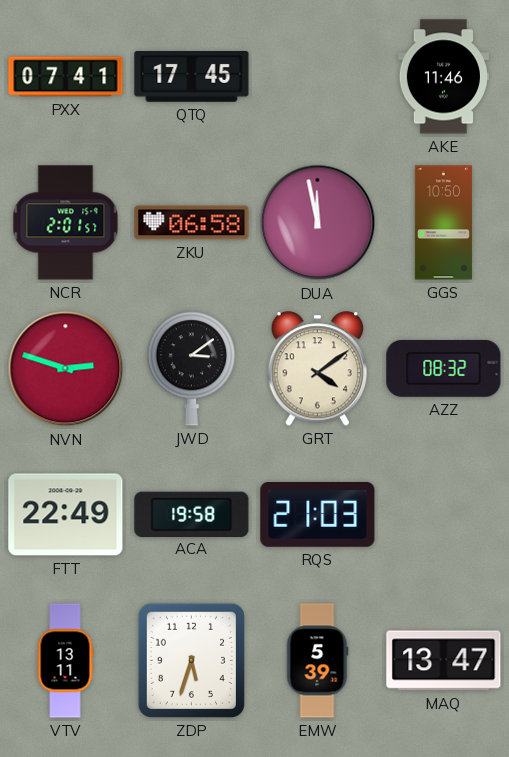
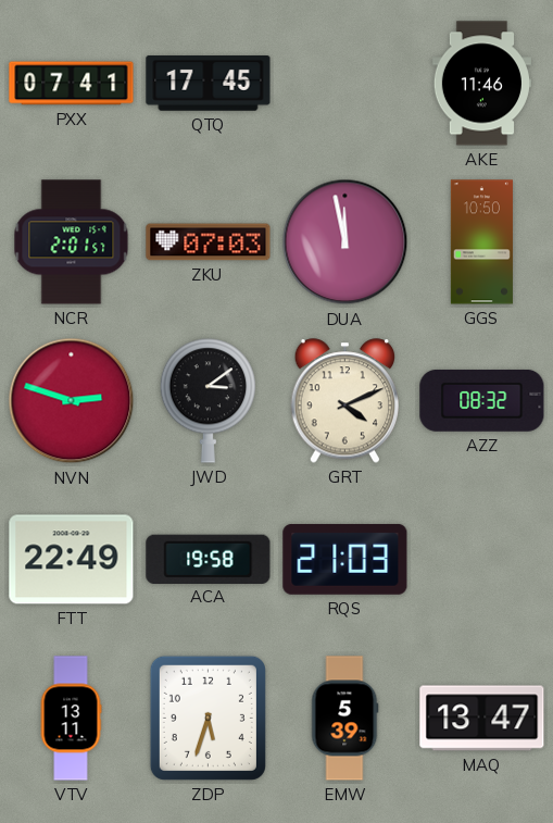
ZKU: 06:58 -> 07:03
GRT: 4:09 -> 4:11
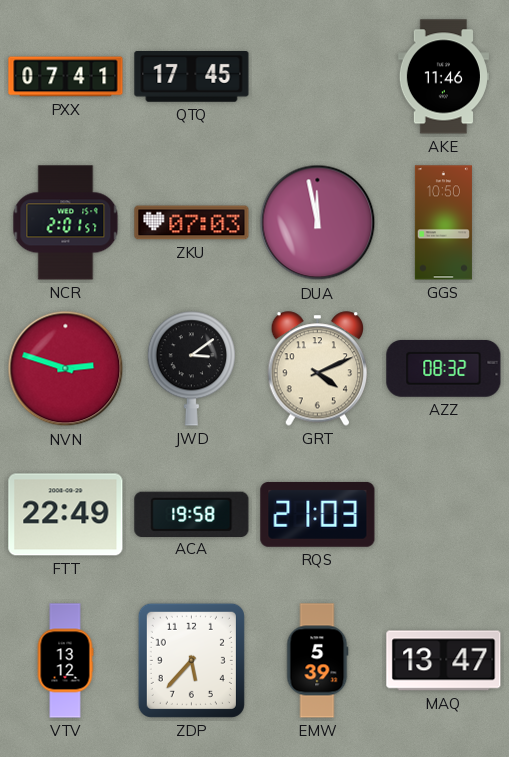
VTV: 13:11 -> 13:12
ZDP: 5:33 -> 5:37
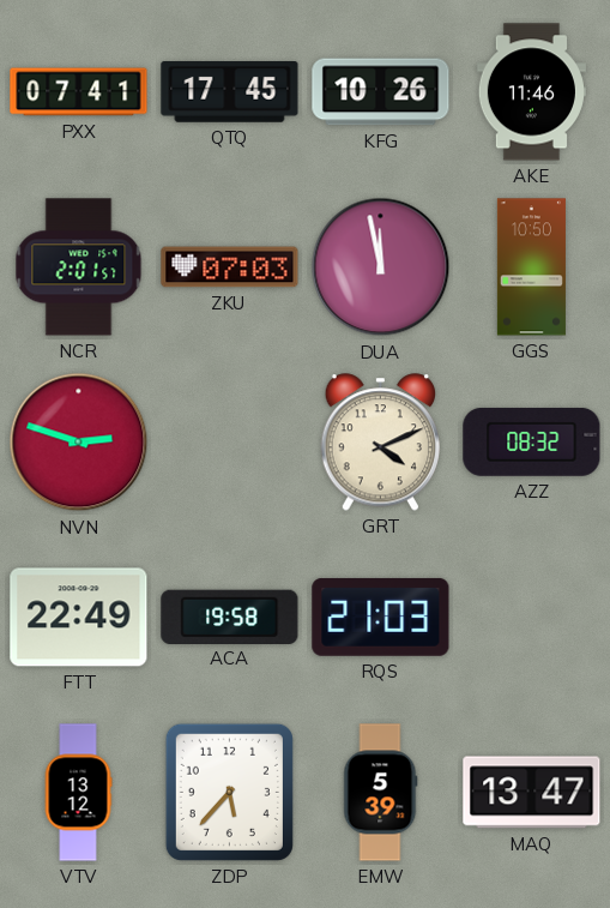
KFG: none -> 10:26
JWD: 3:09 -> none
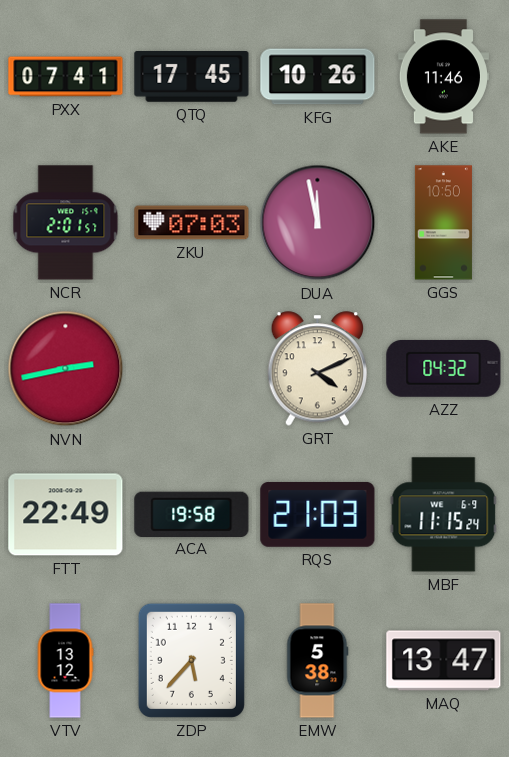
NVN: 2:48 -> 2:43
AZZ: 08:32 -> 04:32
MBF: none -> 11:15
EMW: 5:39 -> 5:38
